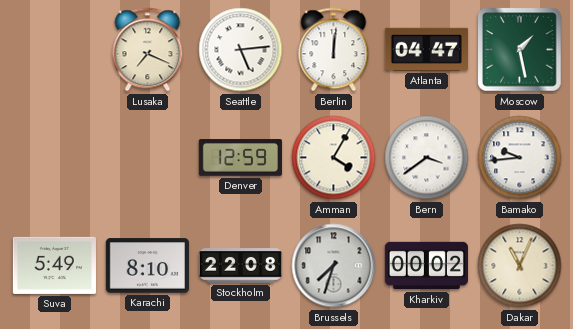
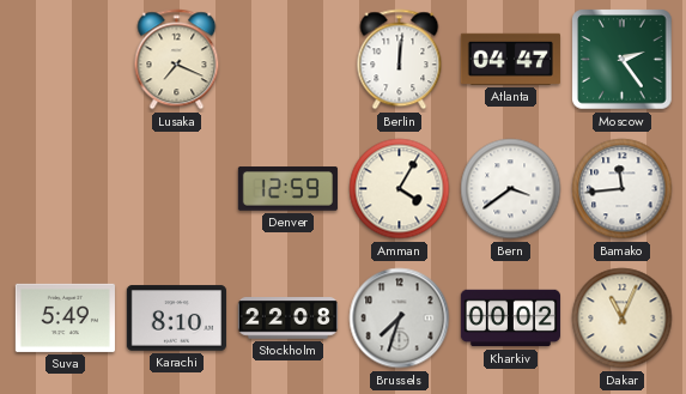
Seattle: 5:14 -> none
Moscow: 1:28 -> 2:24
Bamako: 9:44 -> 11:44
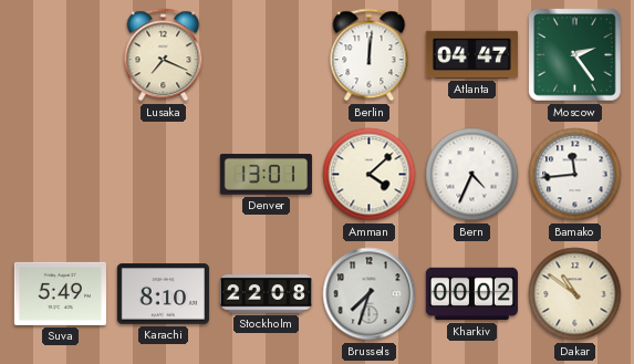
Denver: 12:59 -> 13:01
Amman: 4:05 -> 4:08
Bern: 3:39 -> 4:34
Dakar: 11:04 -> 10:51
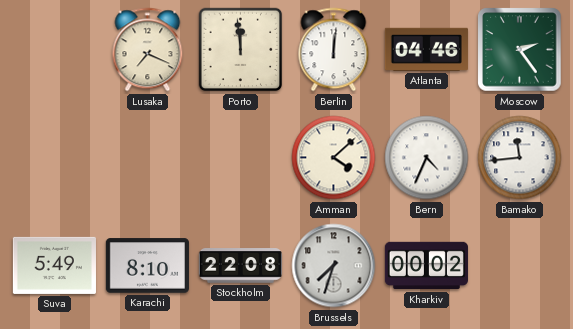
Porto: none -> 11:59
Atlanta: 04:47 -> 04:46
Denver: 13:01 -> none
Dakar: 10:51 -> none
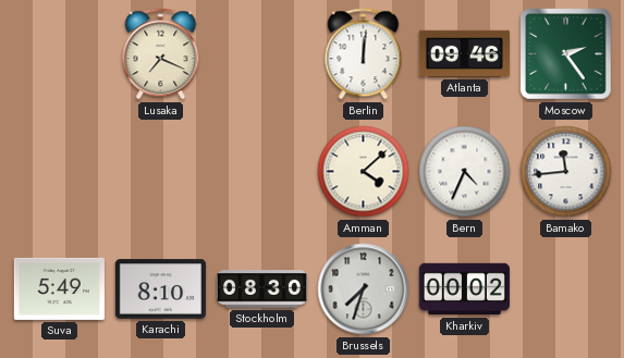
Porto: 11:59 -> none
Atlanta: 04:46 -> 09:46
Stockholm: 22:08 -> 08:30
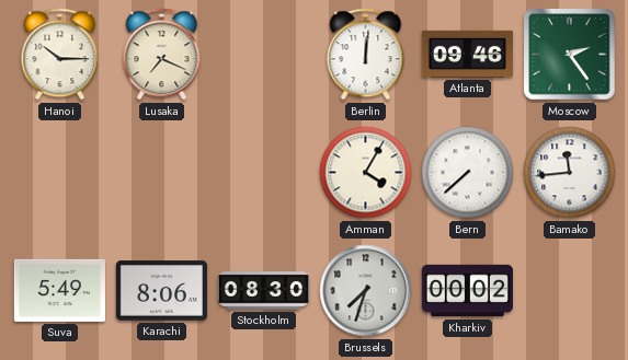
Hanoi: none -> 10:15
Amman: 4:08 -> 4:05
Bern: 4:34 -> 7:38
Karachi: 8:10 -> 8:06
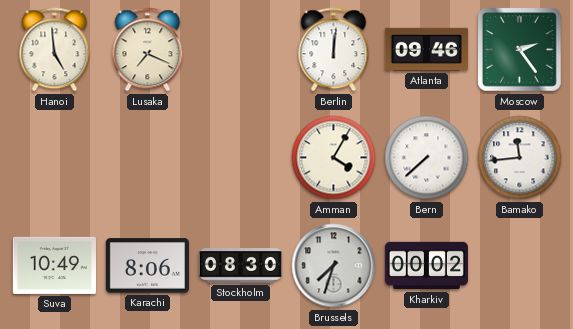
Hanoi: 10:15 -> 4:59
Suva: 5:49 -> 10:49
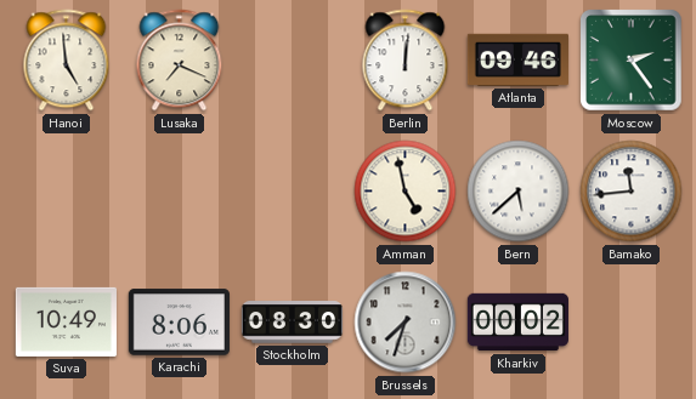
Amman: 4:05 -> 4:58
Bern: 7:38 -> 5:38
